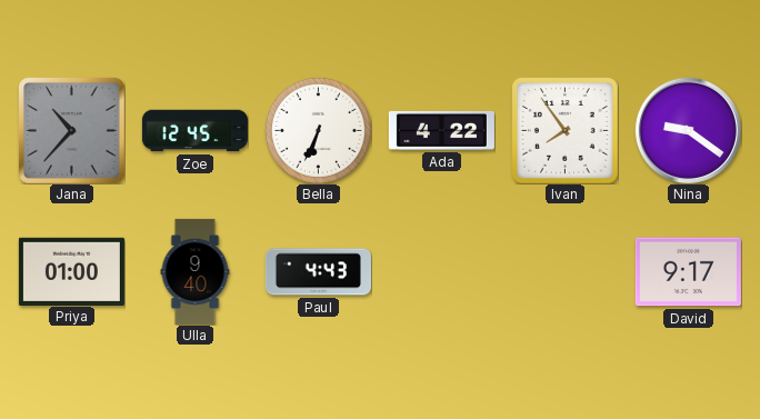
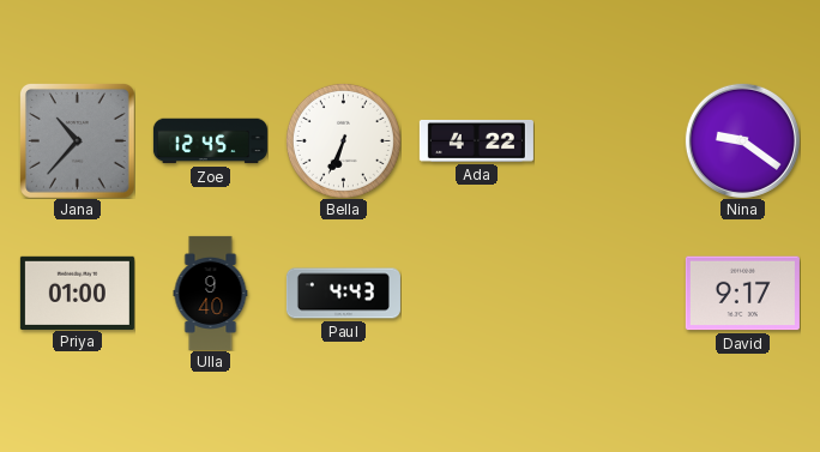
Ivan: 7:54 -> none
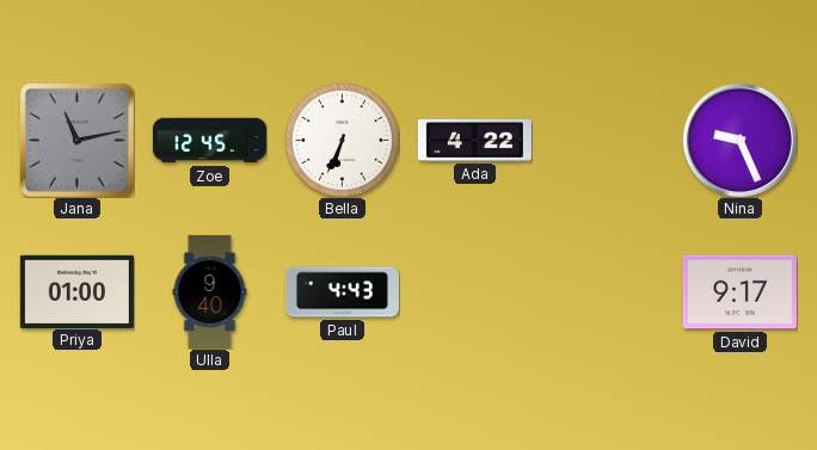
Jana: 10:37 -> 11:13
Nina: 9:21 -> 9:26
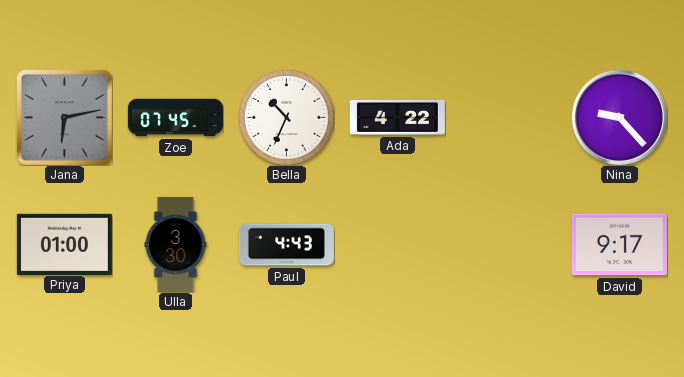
Jana: 11:13 -> 6:13
Zoe: 12:45 -> 07:45
Bella: 6:34 -> 10:34
Nina: 9:26 -> 9:23
Ulla: 9:40 -> 3:30
